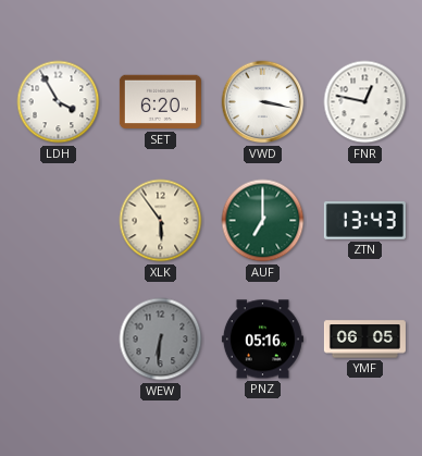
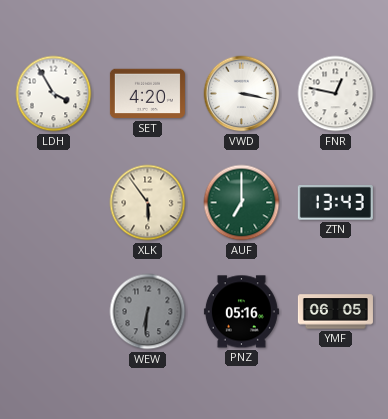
SET: 6:20 -> 4:20
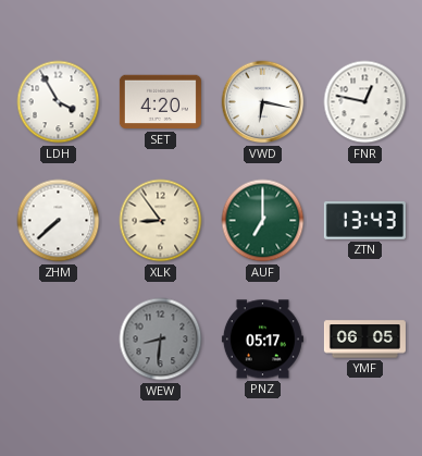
VWD: 3:17 -> 6:17
ZHM: none -> 7:38
XLK: 5:54 -> 8:54
WEW: 6:31 -> 8:31
PNZ: 05:16 -> 05:17
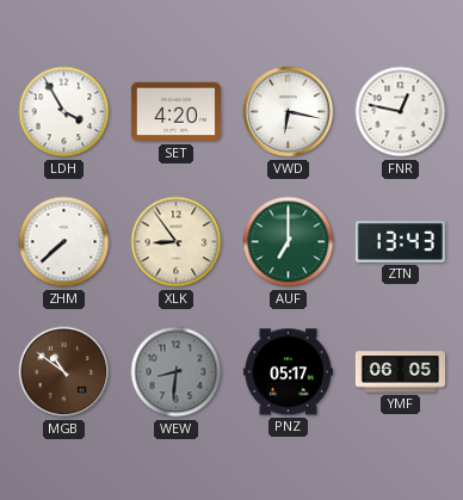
MGB: none -> 10:51
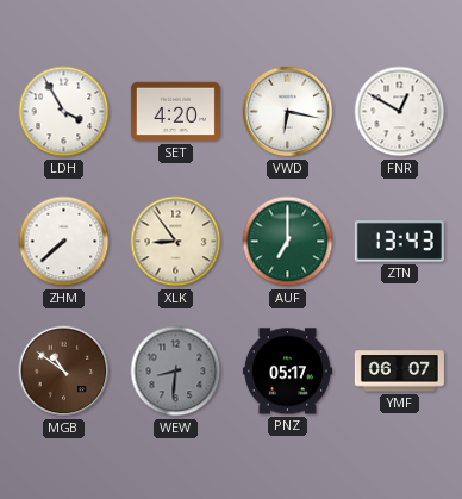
FNR: 12:47 -> 12:50
YMF: 06:05 -> 06:07
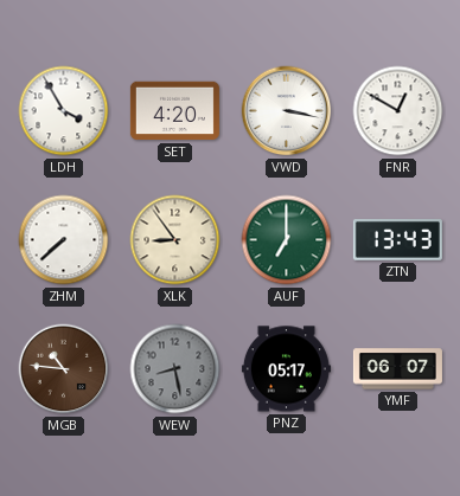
VWD: 6:17 -> 3:17
MGB: 10:51 -> 10:46
WEW: 8:31 -> 8:28
